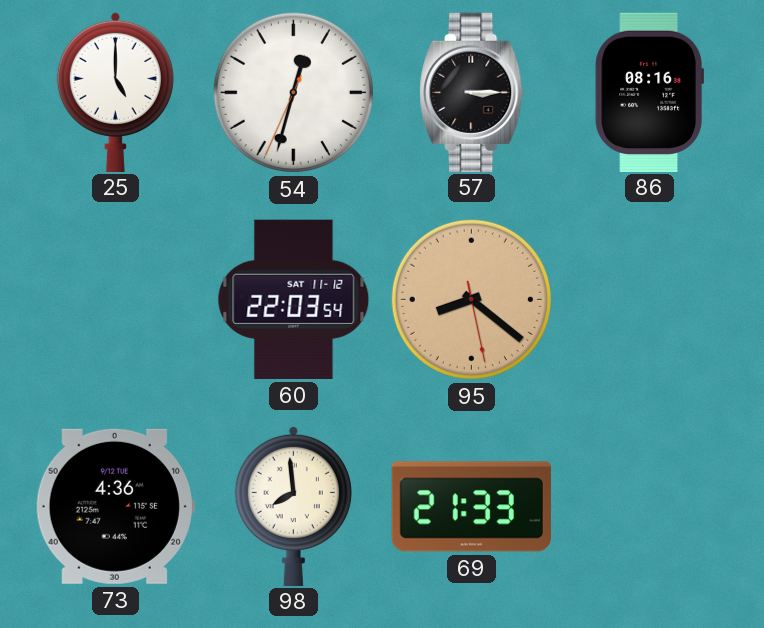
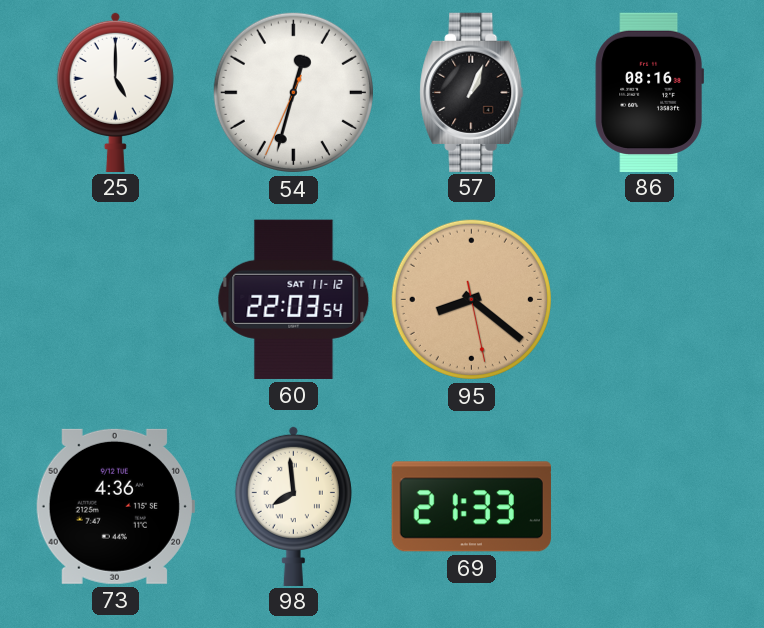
57: 3:15 -> 1:04
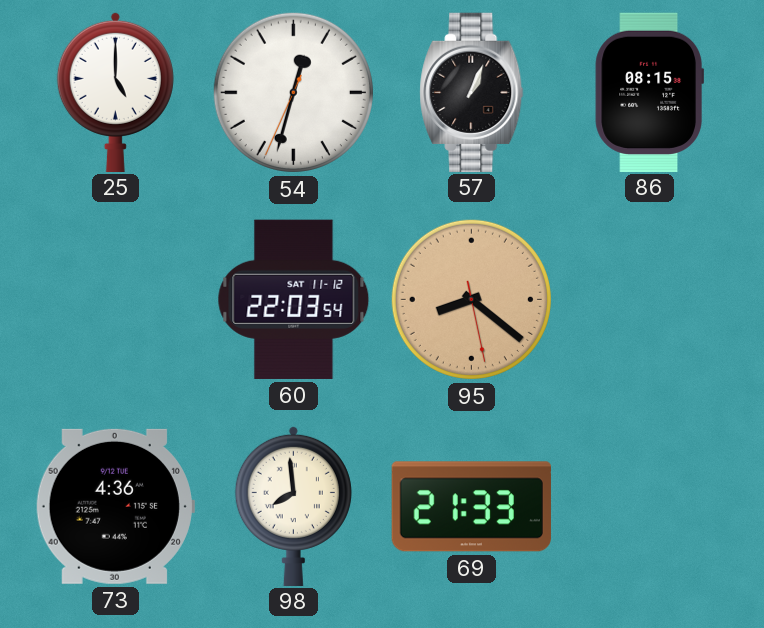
86: 08:16 -> 08:15
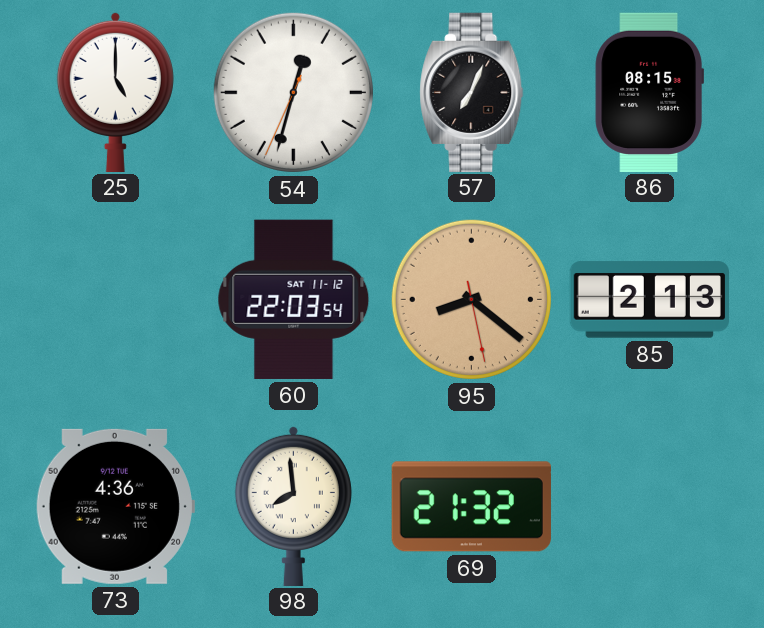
57: 1:04 -> 7:04
85: none -> 2:13
69: 21:33 -> 21:32
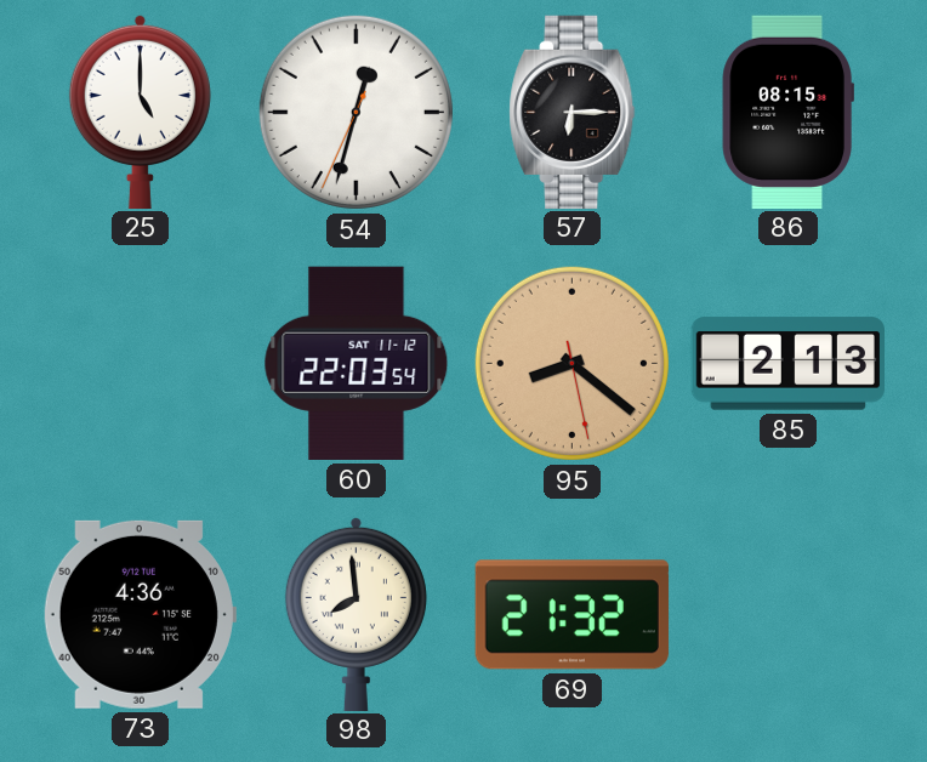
57: 7:04 -> 6:15
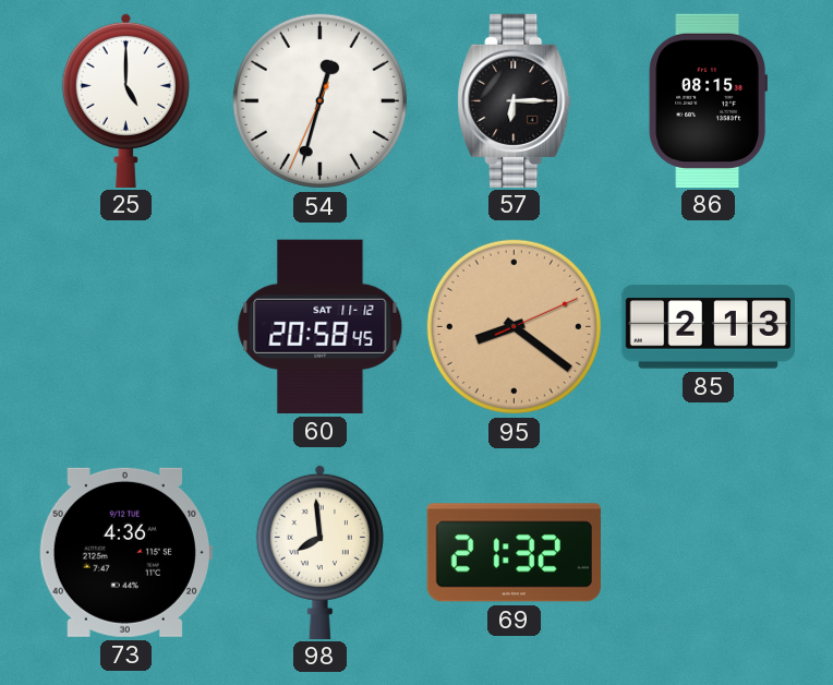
60: 22:03 -> 20:58
95: 8:21:28 -> 8:21:11
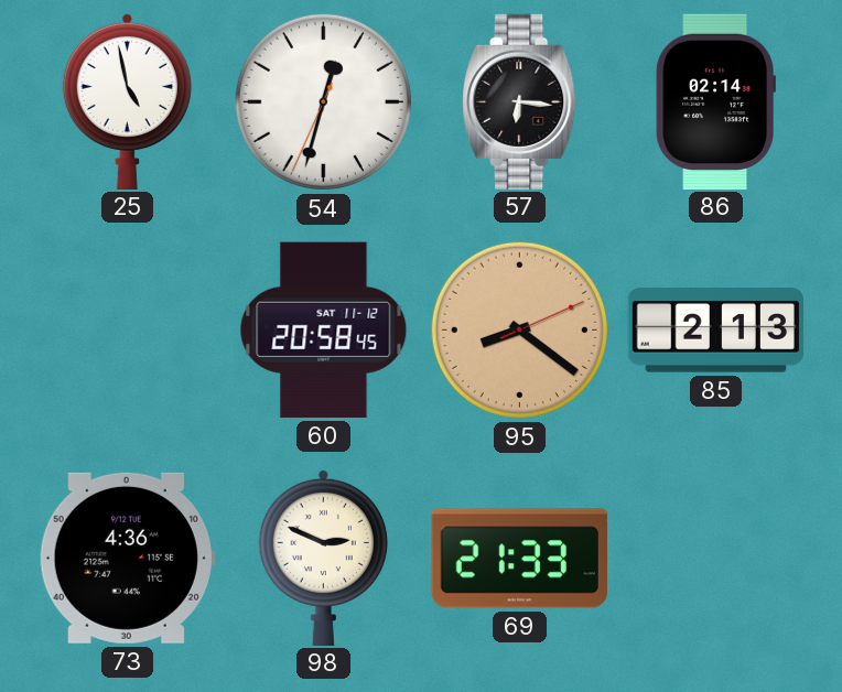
25: 5:00 -> 4:58
57: 6:15 -> 6:16
86: 08:15 -> 02:14
98: 7:59 -> 2:49
69: 21:32 -> 21:33
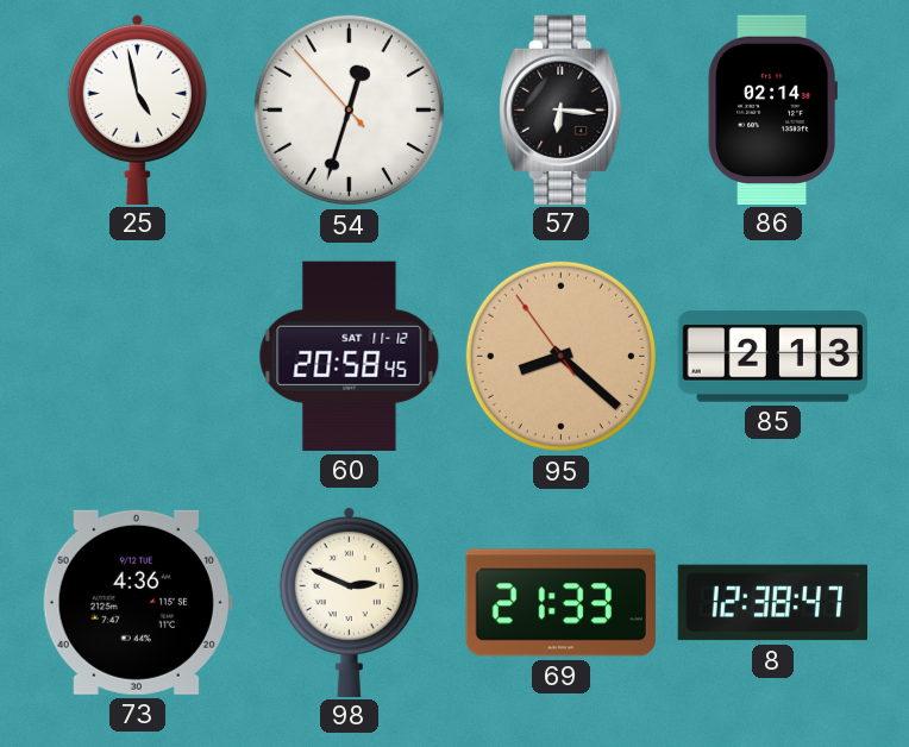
54: 12:32:34 -> 12:32:53
95: 8:21:11 -> 8:21:54
8: none -> 12:38
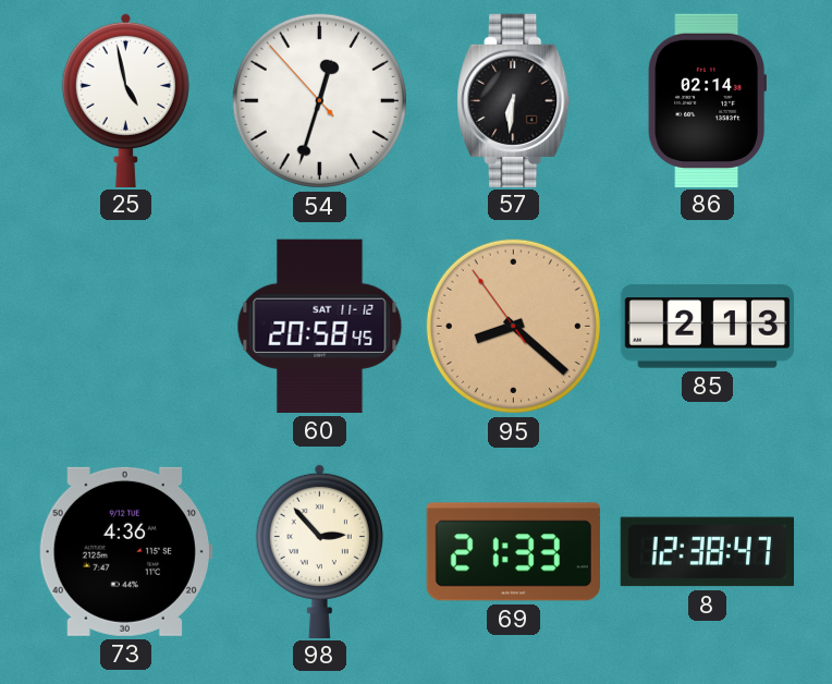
57: 6:16 -> 6:31
98: 2:49 -> 2:53
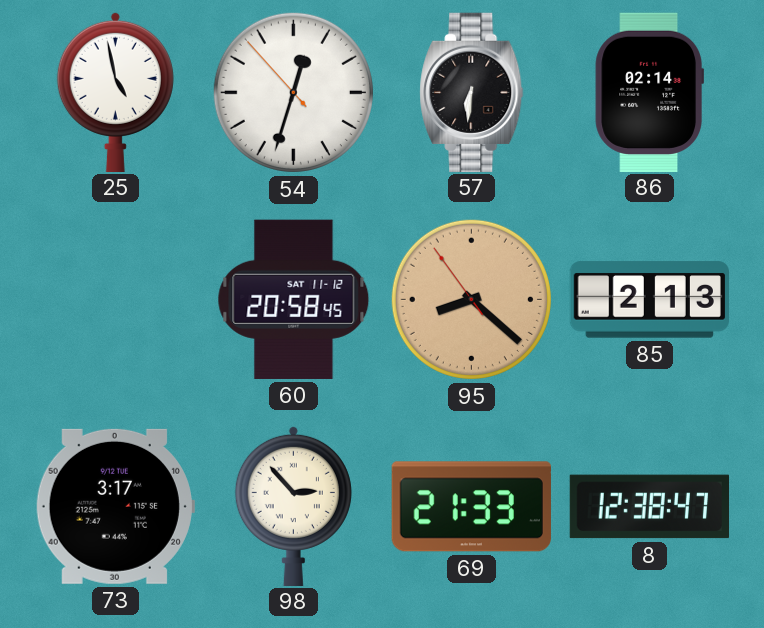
73: 4:36 -> 3:17
